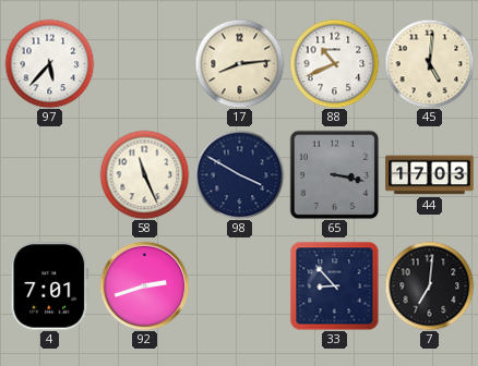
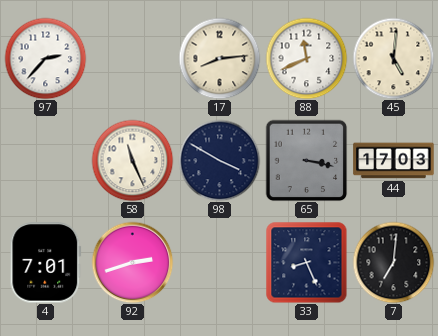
97: 5:37 -> 2:37
88: 10:41 -> 11:41
33: 8:53 -> 8:26
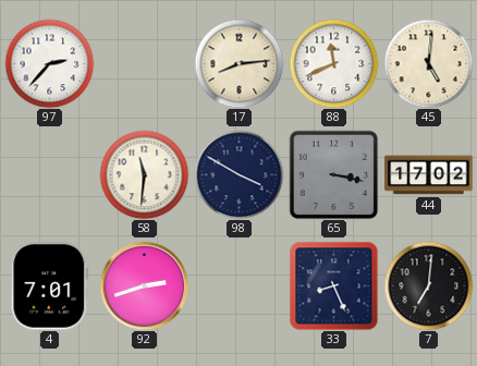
58: 11:26 -> 11:31
44: 17:03 -> 17:02
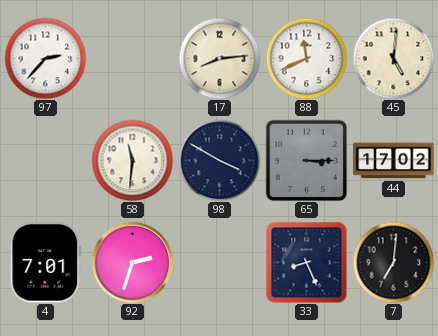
65: 3:17 -> 3:15
92: 2:42 -> 2:33
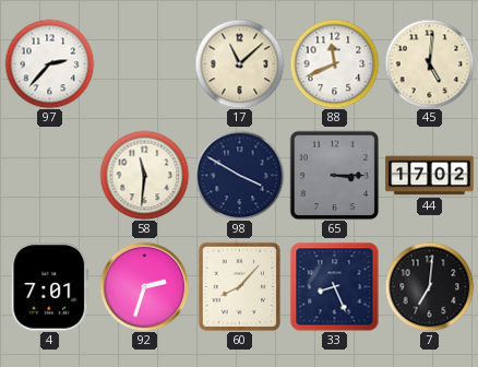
17: 8:14 -> 11:08
60: none -> 8:07
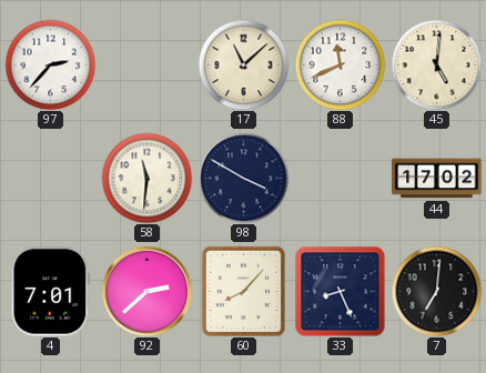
65: 3:15 -> none
92: 2:33 -> 2:38
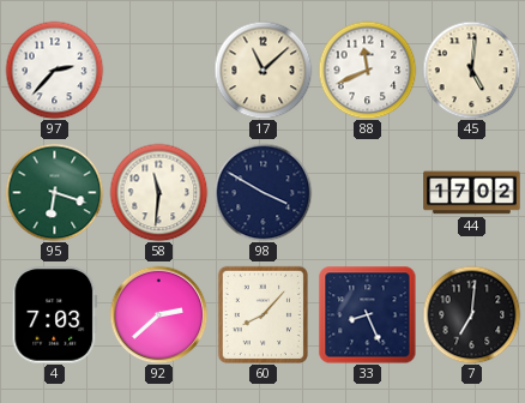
95: none -> 6:18
4: 7:01 -> 7:03
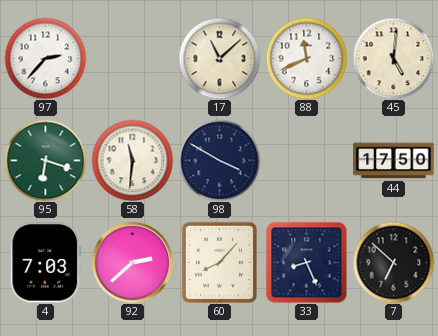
44: 17:02 -> 17:50
7: 7:01 -> 6:52
